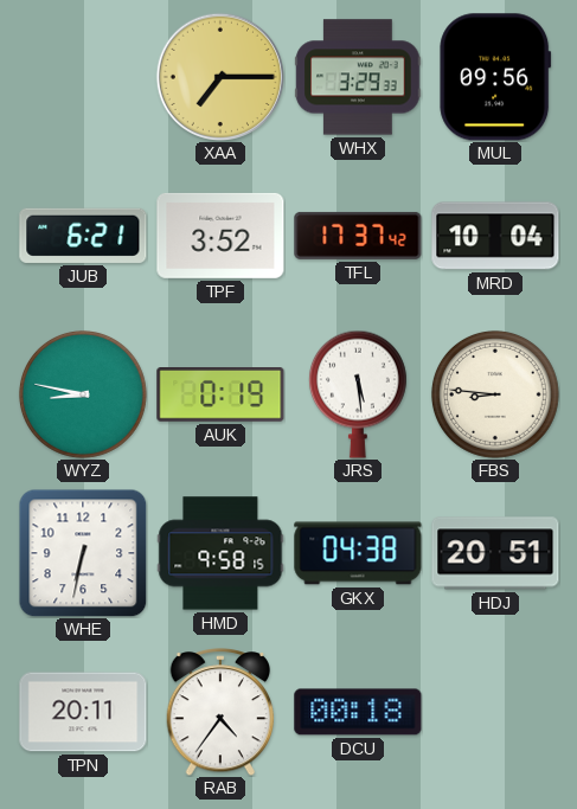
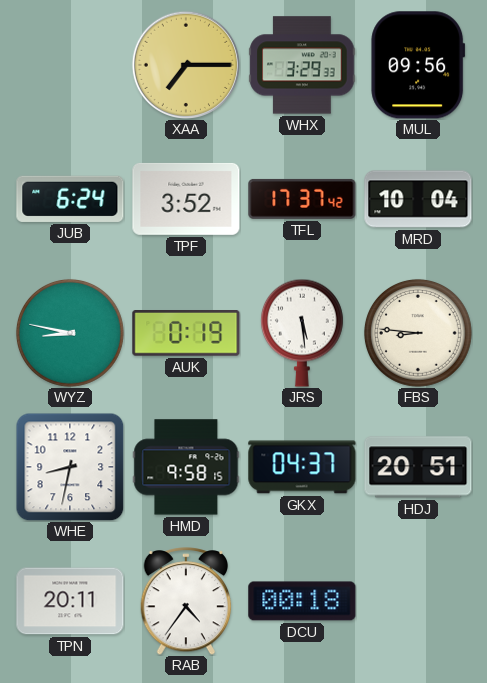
JUB: 6:21 -> 6:24
WHE: 6:32 -> 8:32
GKX: 04:38 -> 04:37
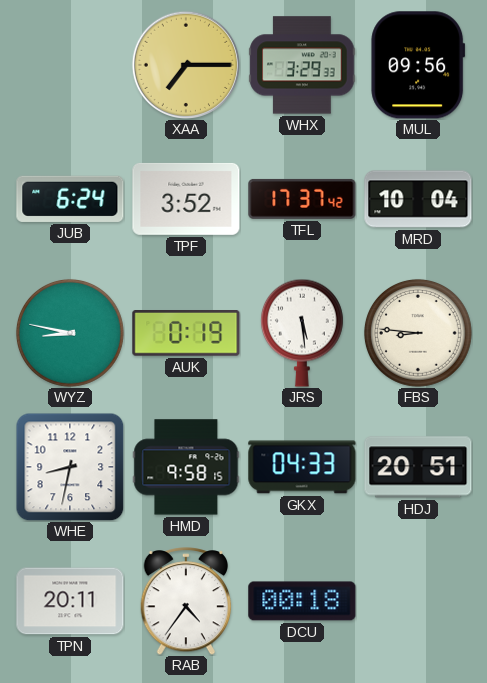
GKX: 04:37 -> 04:33
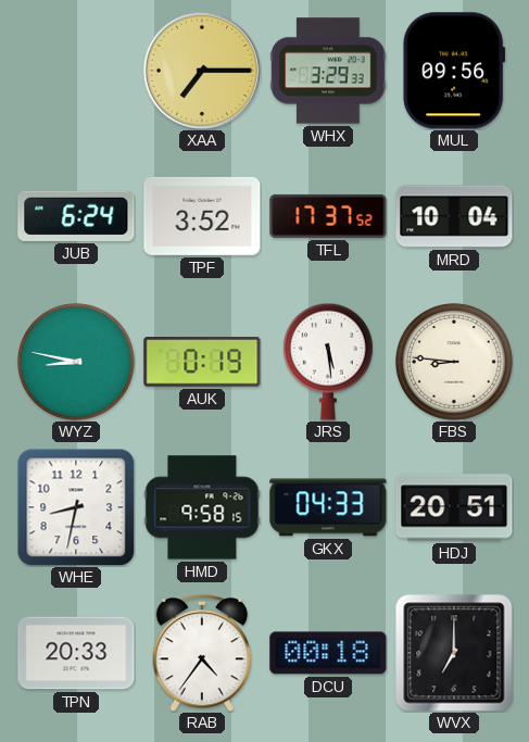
TFL: 17:37:42 -> 17:37:52
TPN: 20:11 -> 20:33
WVX: none -> 7:00
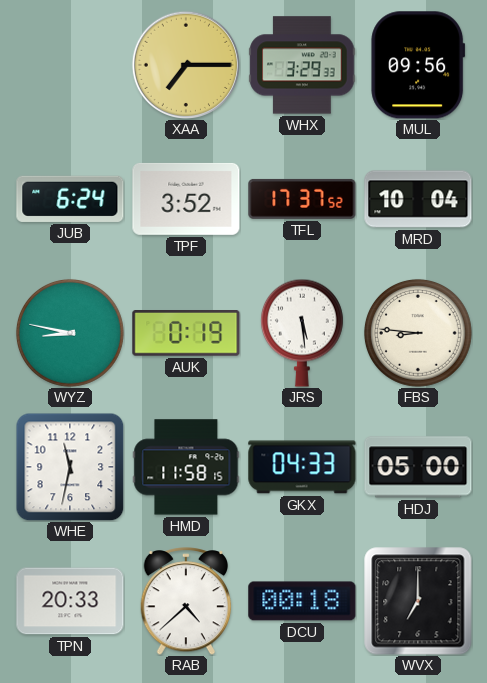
WHE: 8:32 -> 11:32
HMD: 9:58 -> 11:58
HDJ: 20:51 -> 05:00
RAB: 4:36 -> 4:38
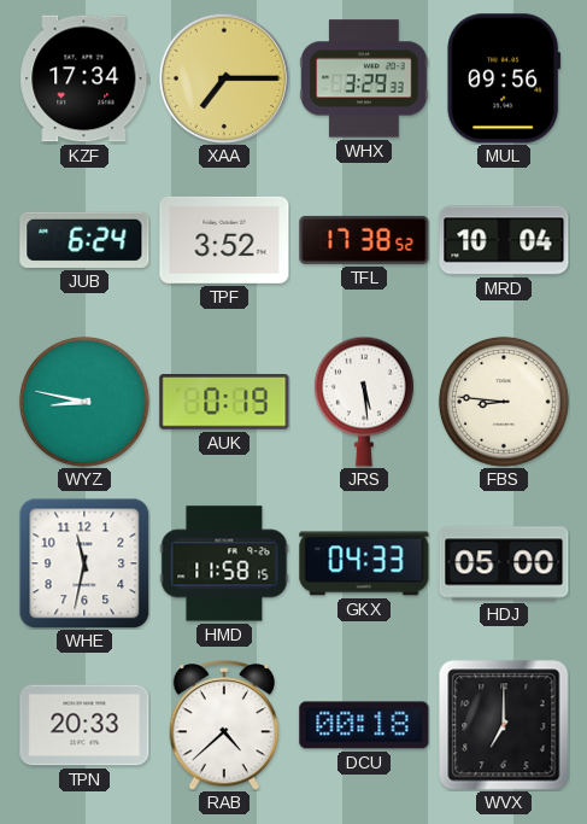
KZF: none -> 17:34
TFL: 17:37 -> 17:38
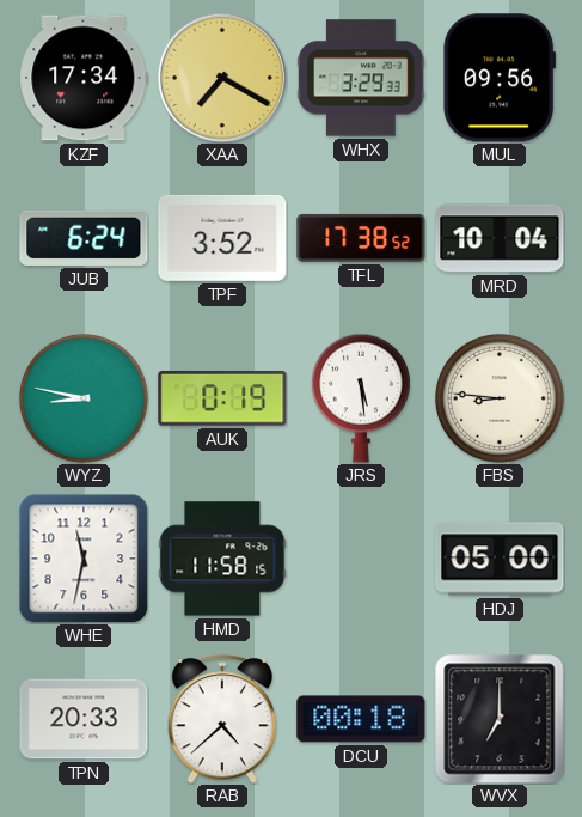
XAA: 7:15 -> 7:20
GKX: 04:33 -> none
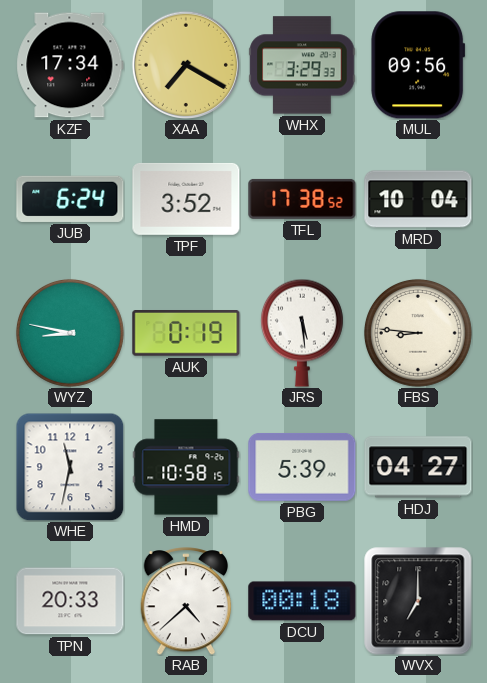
HMD: 11:58 -> 10:58
PBG: none -> 5:39
HDJ: 05:00 -> 04:27
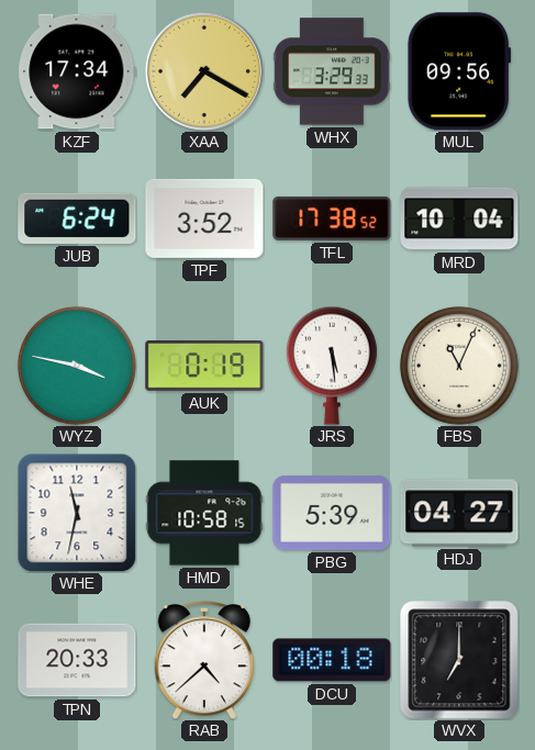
WYZ: 8:47 -> 3:47
FBS: 8:46 -> 11:04
